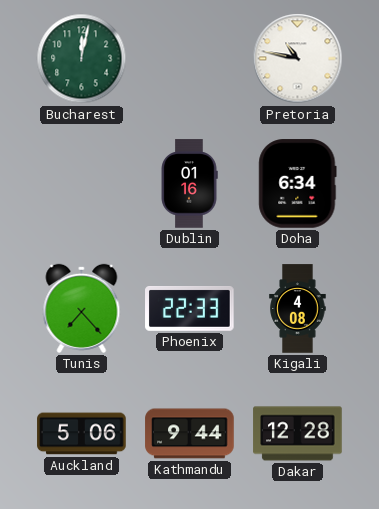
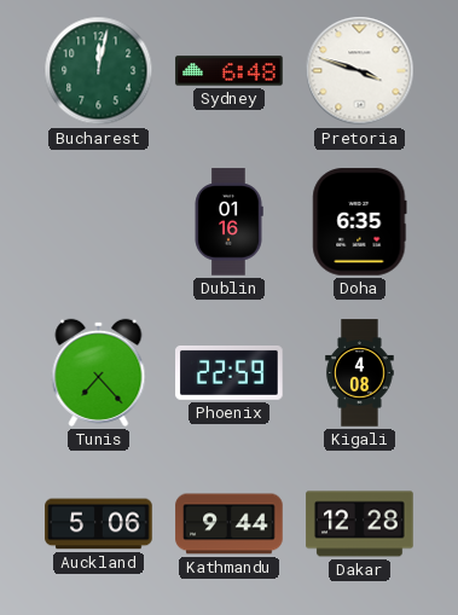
Sydney: none -> 6:48
Pretoria: 10:47 -> 3:48
Doha: 6:34 -> 6:35
Phoenix: 22:33 -> 22:59
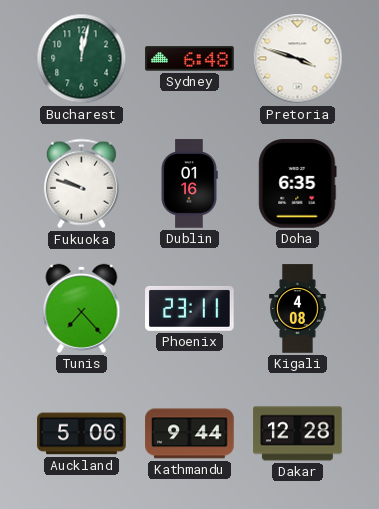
Fukuoka: none -> 9:48
Phoenix: 22:59 -> 23:11
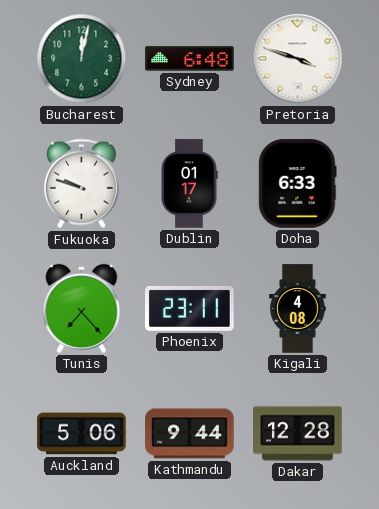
Dublin: 01:16 -> 01:17
Doha: 6:35 -> 6:33
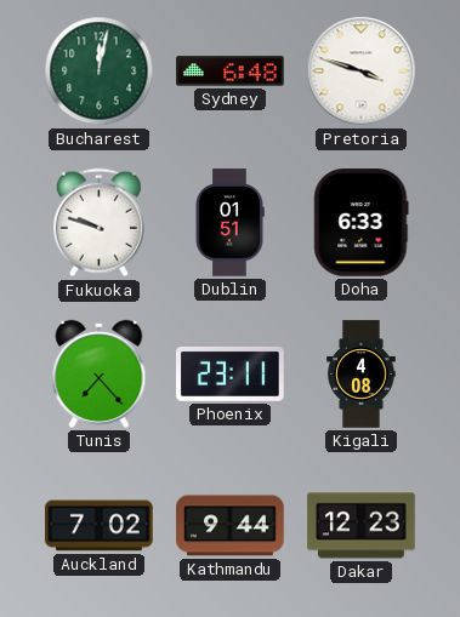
Dublin: 01:17 -> 01:51
Auckland: 5:06 -> 7:02
Dakar: 12:28 -> 12:23
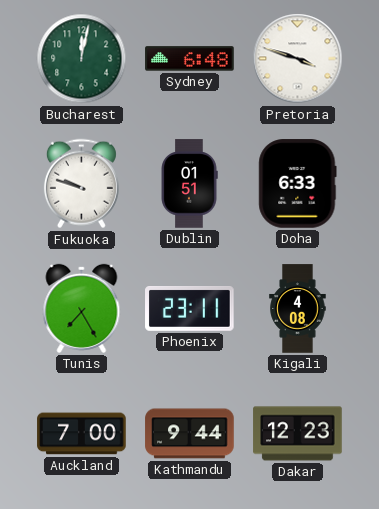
Tunis: 7:23 -> 7:25
Auckland: 7:02 -> 7:00
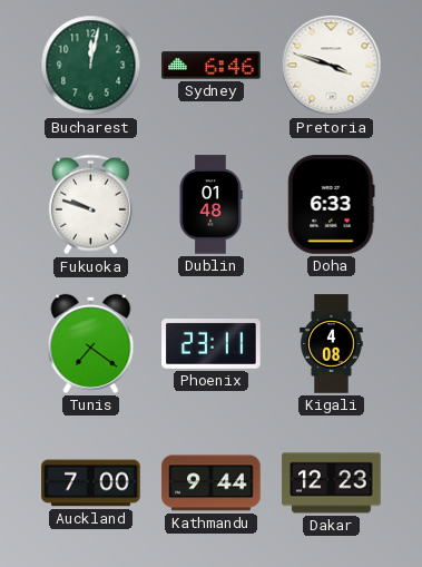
Sydney: 6:48 -> 6:46
Dublin: 01:51 -> 01:48
Tunis: 7:25 -> 7:21
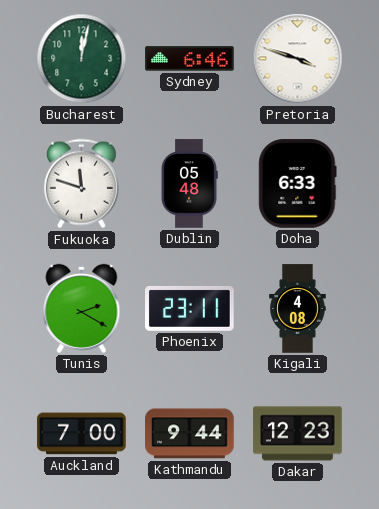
Fukuoka: 9:48 -> 11:48
Dublin: 01:48 -> 05:48
Tunis: 7:21 -> 2:20
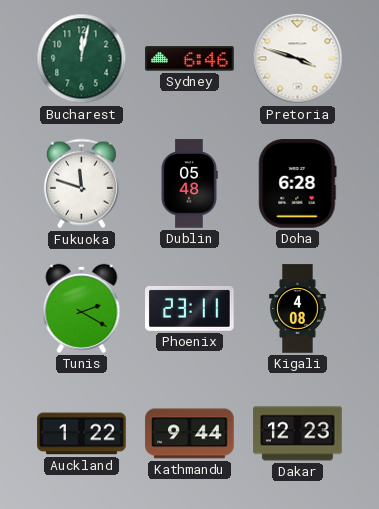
Doha: 6:33 -> 6:28
Auckland: 7:00 -> 1:22
